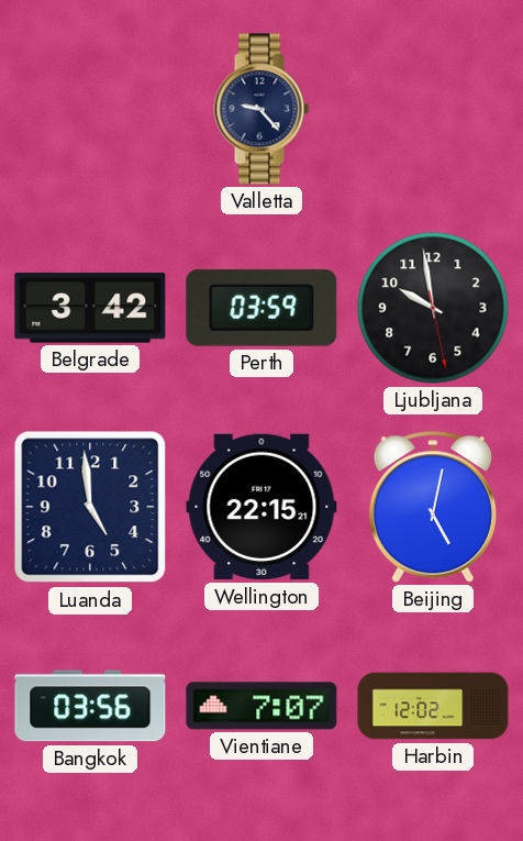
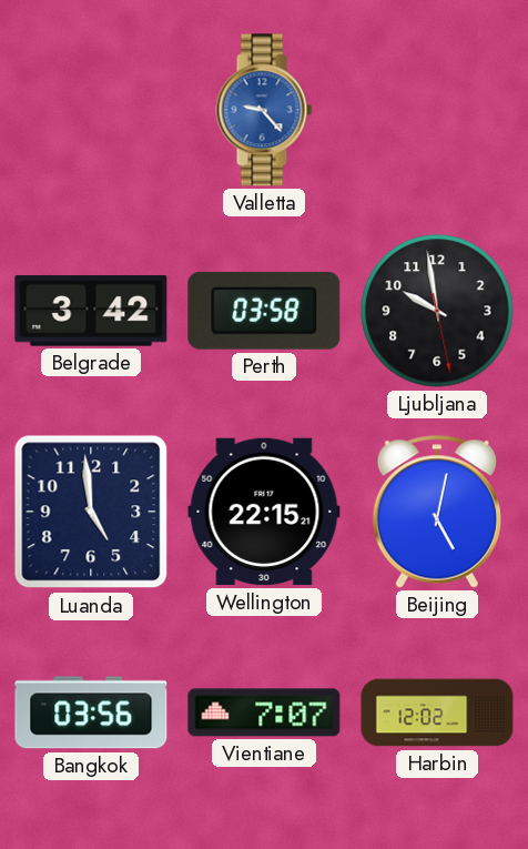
Valletta dial: navy -> blue
Perth: 03:59 -> 03:58
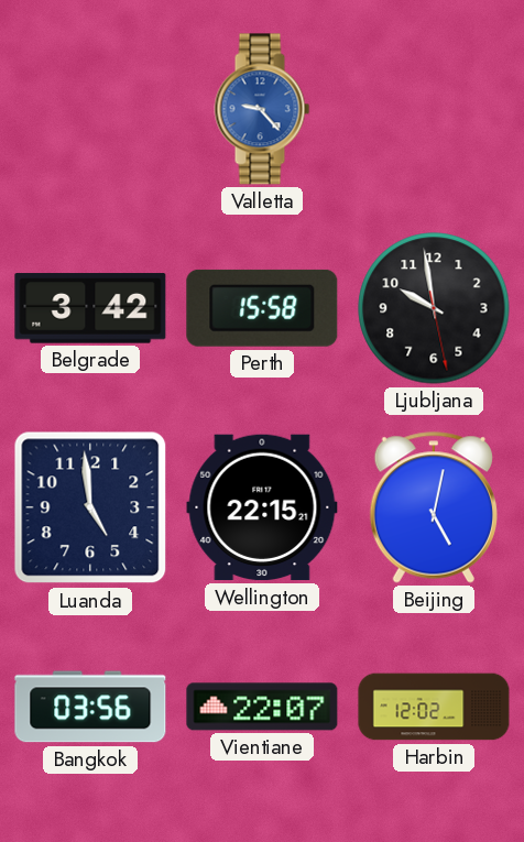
Perth: 03:58 -> 15:58
Vientiane: 7:07 -> 22:07
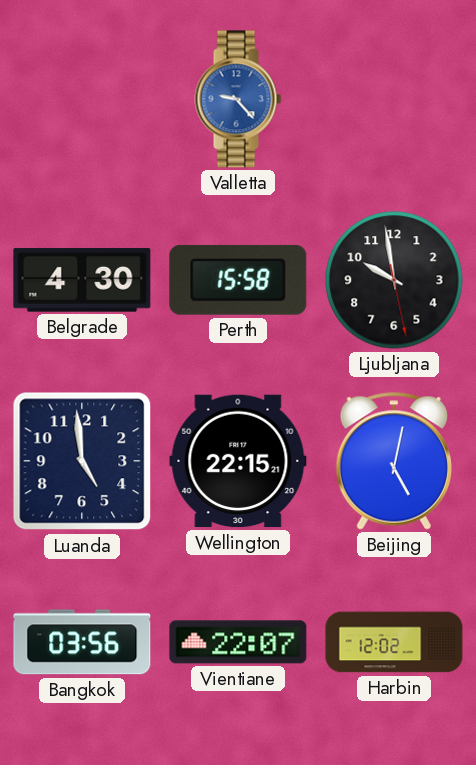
Belgrade: 3:42 -> 4:30
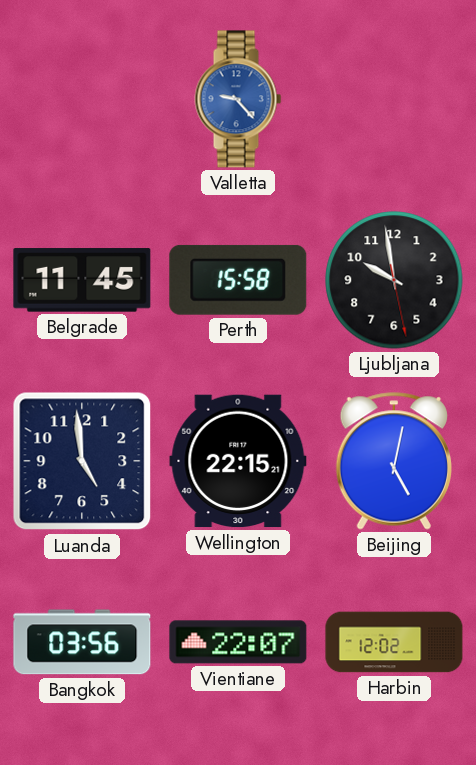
Belgrade: 4:30 -> 11:45
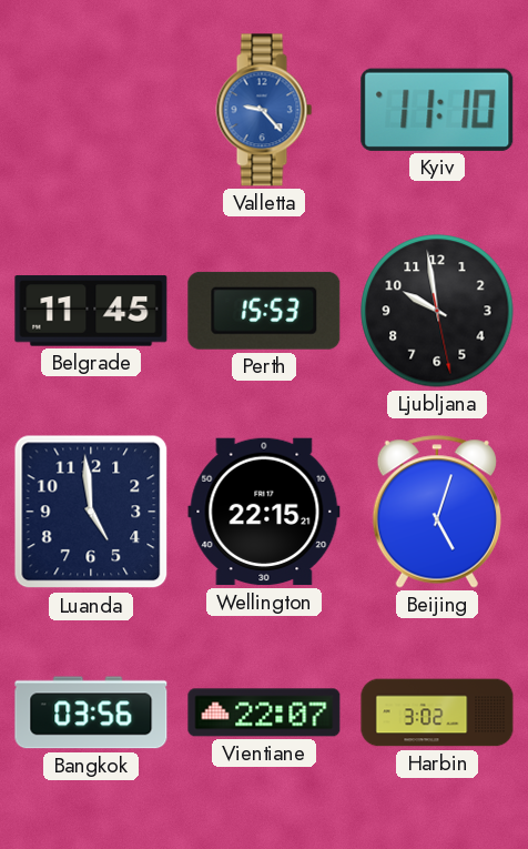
Kyiv: none -> 11:10
Perth: 15:58 -> 15:53
Beijing: 5:02 -> 5:03
Harbin: 12:02 -> 3:02
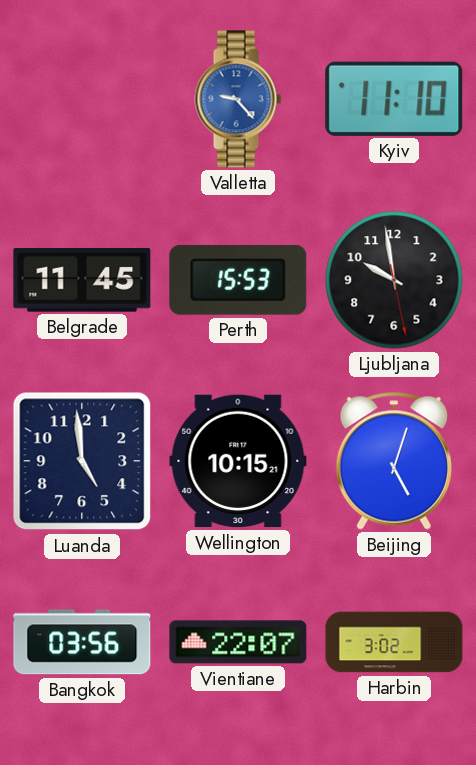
Wellington: 22:15 -> 10:15
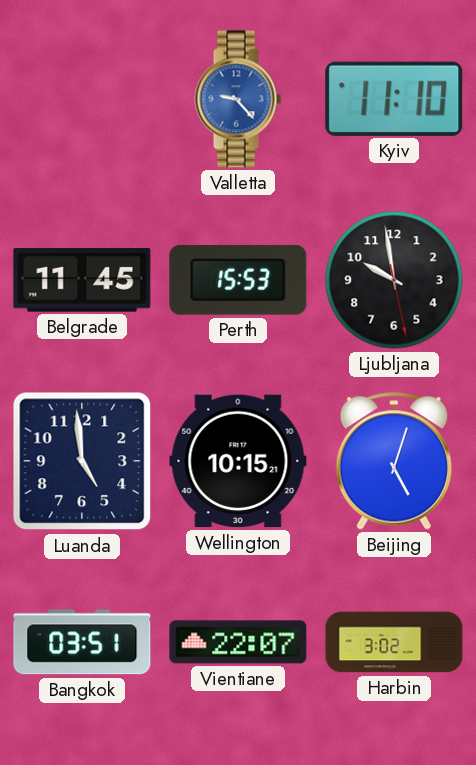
Bangkok: 03:56 -> 03:51
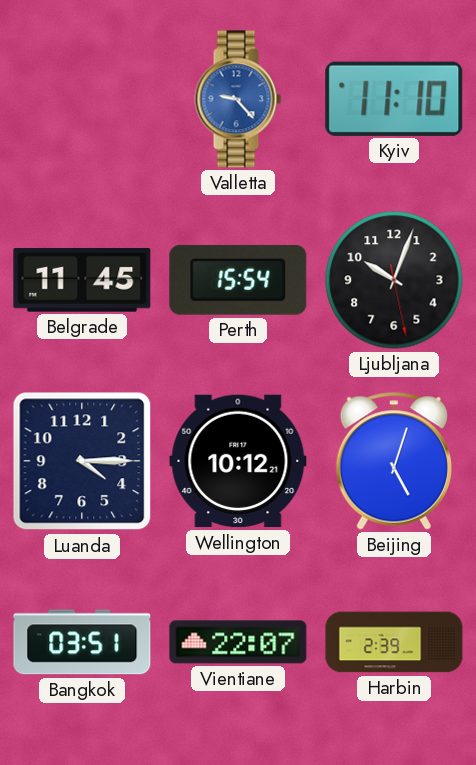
Perth: 15:53 -> 15:54
Ljubljana: 9:58 -> 10:03
Luanda: 4:59 -> 4:15
Wellington: 10:15 -> 10:12
Harbin: 3:02 -> 2:39
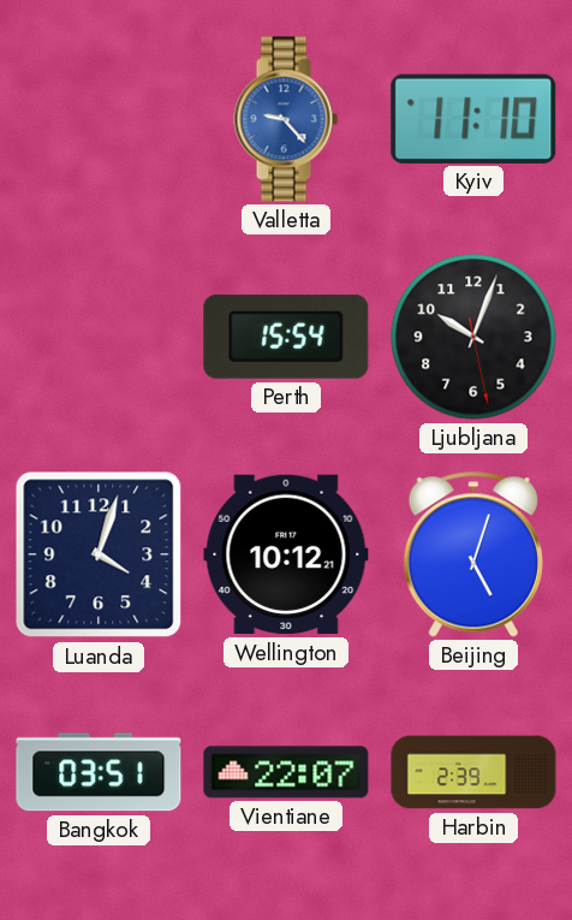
Belgrade: 11:45 -> none
Luanda: 4:15 -> 4:03
